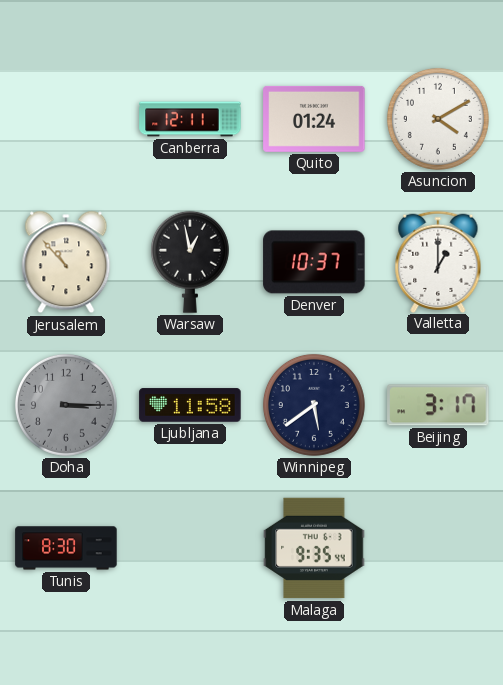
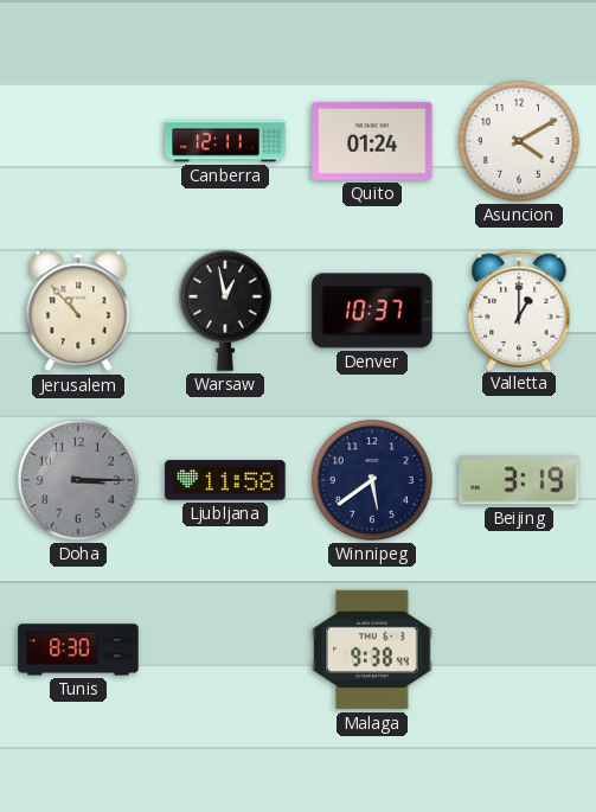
Beijing: 3:17 -> 3:19
Malaga: 9:35 -> 9:38
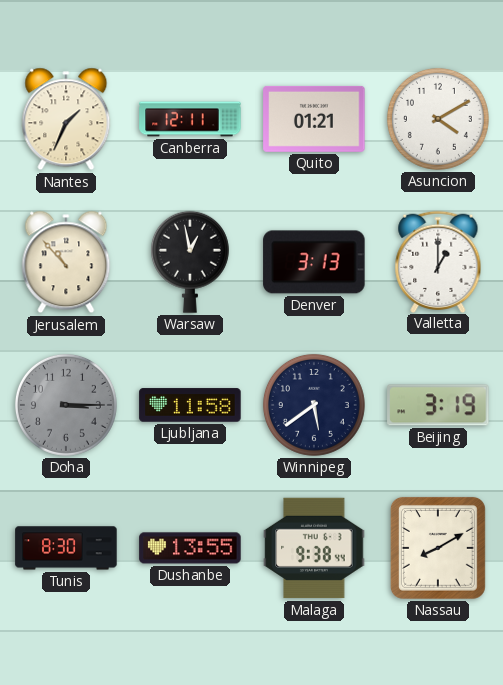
Nantes: none -> 1:34
Quito: 01:24 -> 01:21
Denver: 10:37 -> 3:13
Dushanbe: none -> 13:55
Nassau: none -> 8:10
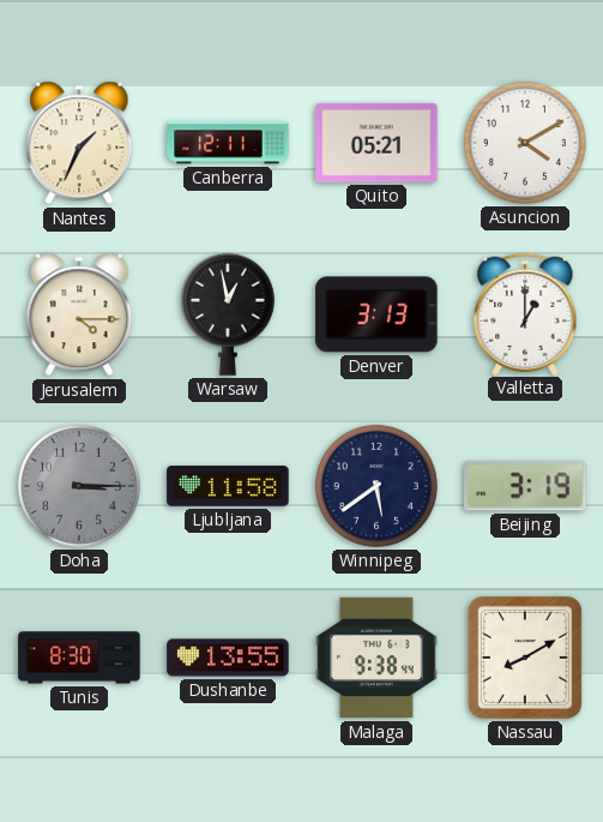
Quito: 01:21 -> 05:21
Jerusalem: 10:53 -> 4:15
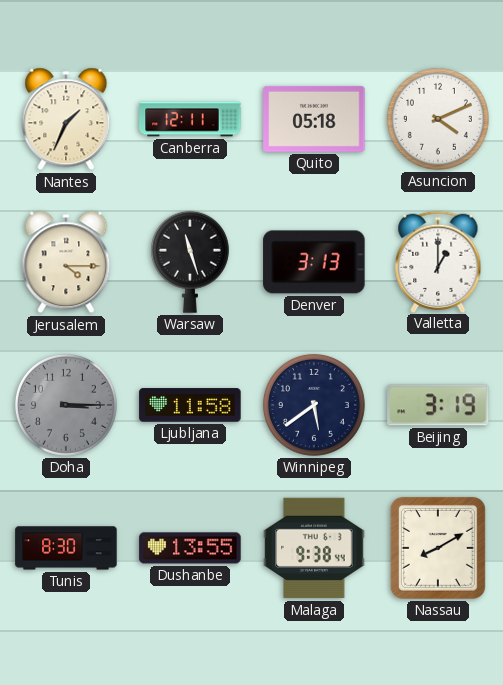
Quito: 05:21 -> 05:18
Asuncion: 4:10 -> 4:11
Warsaw: 12:58 -> 11:27
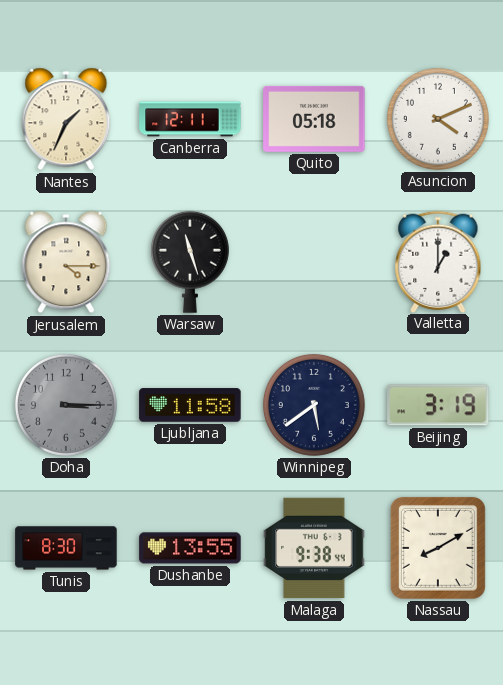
Denver: 3:13 -> none
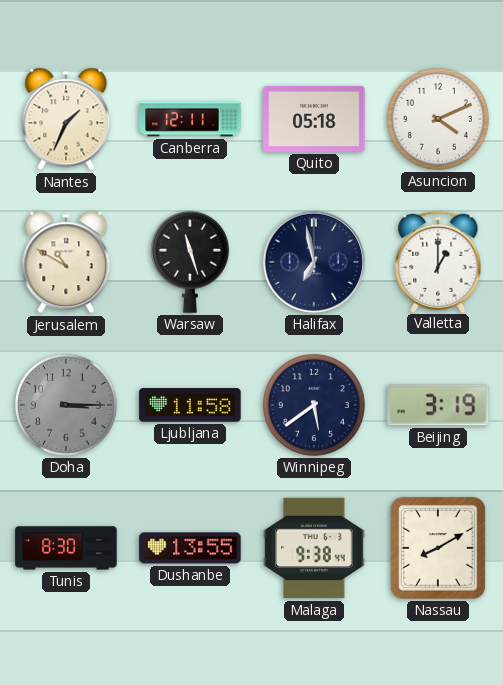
Jerusalem: 4:15 -> 10:50
Halifax: none -> 6:58
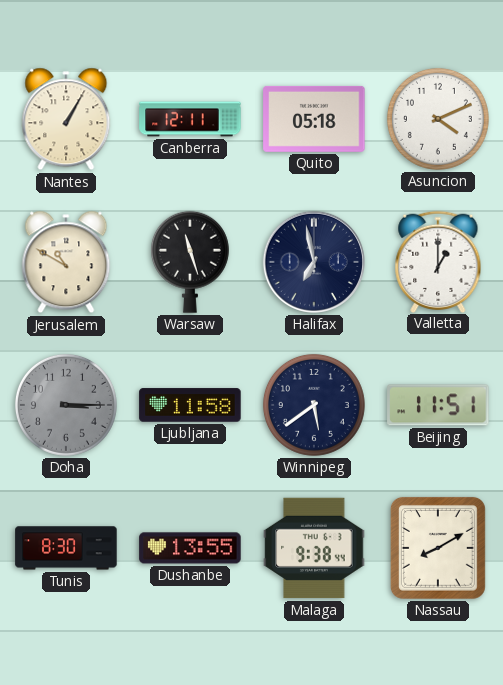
Nantes: 1:34 -> 1:05
Beijing: 3:19 -> 11:51
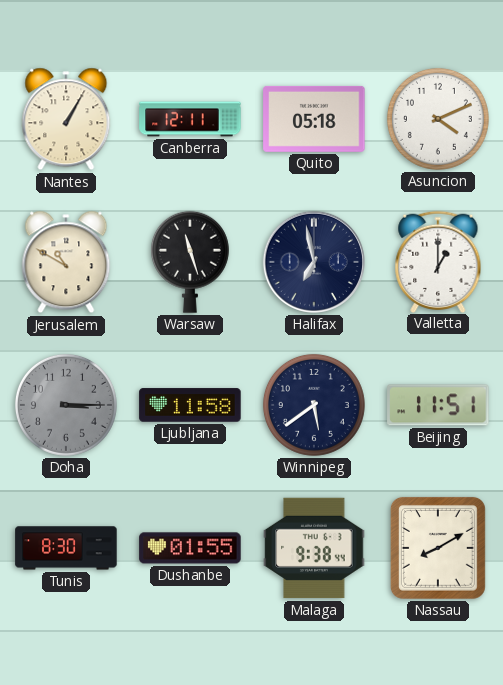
Dushanbe: 13:55 -> 01:55
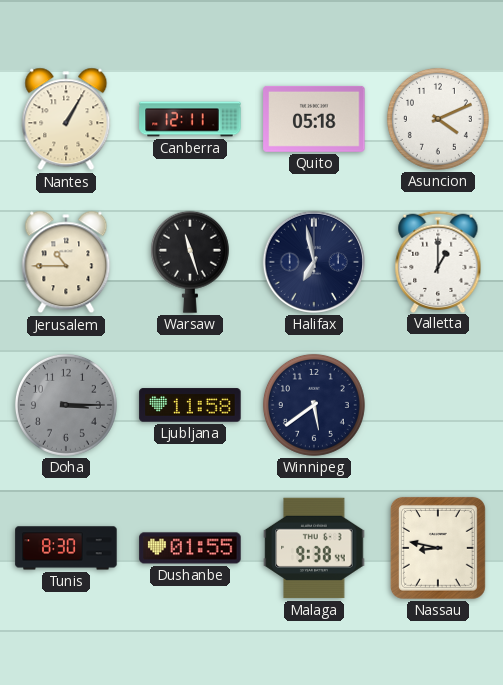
Jerusalem: 10:50 -> 10:45
Beijing: 11:51 -> none
Nassau: 8:10 -> 8:47
